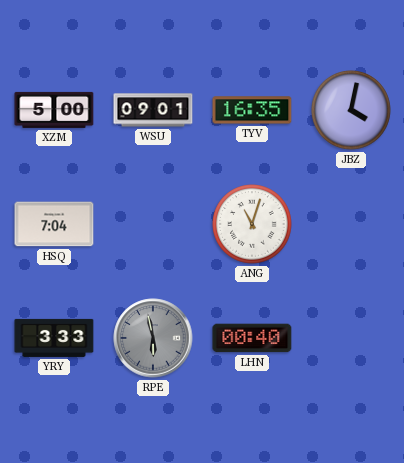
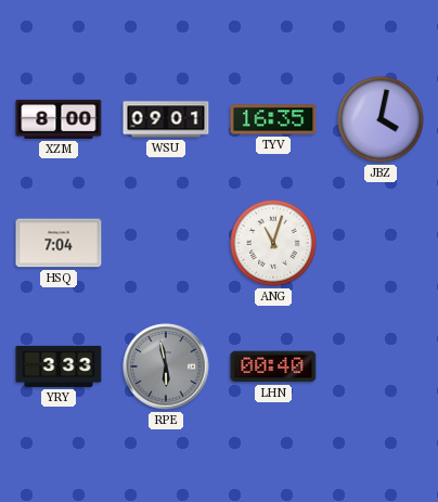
XZM: 5:00 -> 8:00
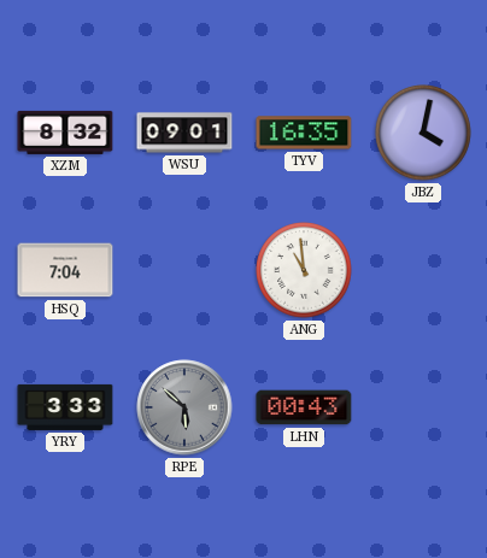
XZM: 8:00 -> 8:32
ANG: 11:03 -> 10:59
RPE: 5:58 -> 5:52
LHN: 00:40 -> 00:43
